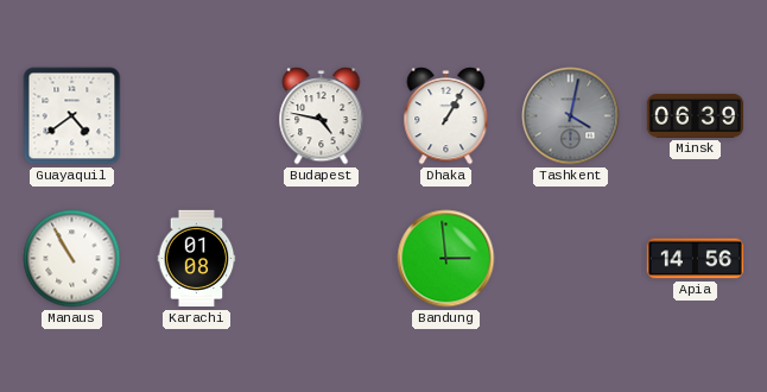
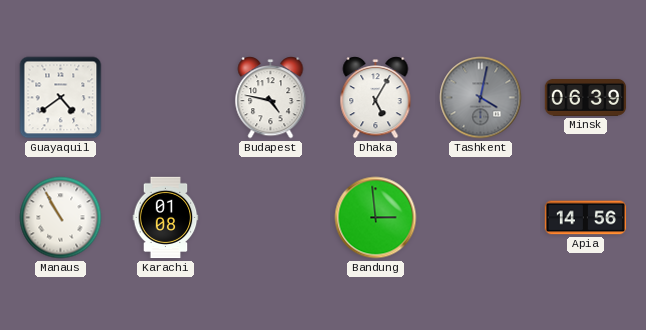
Dhaka: 1:05 -> 5:05
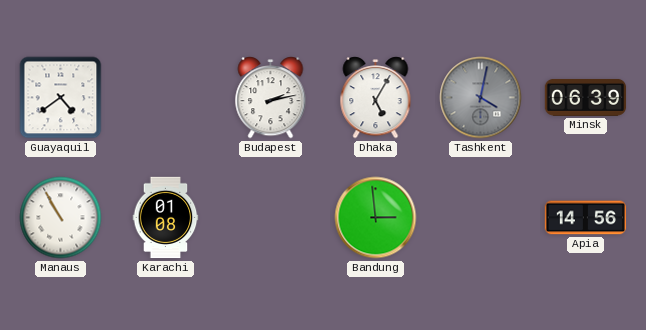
Budapest: 4:47 -> 2:13
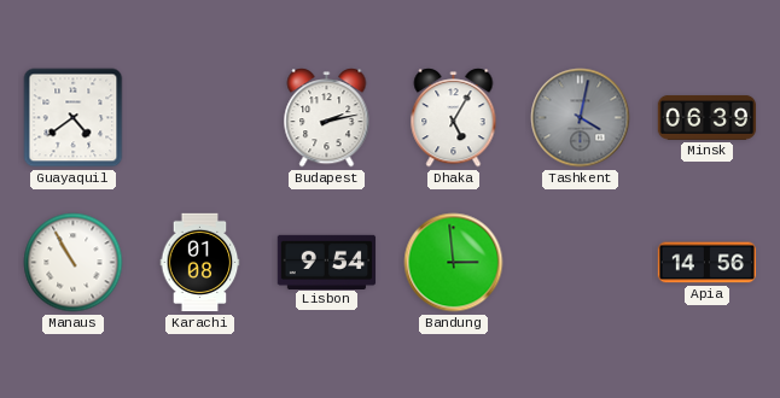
Lisbon: none -> 9:54
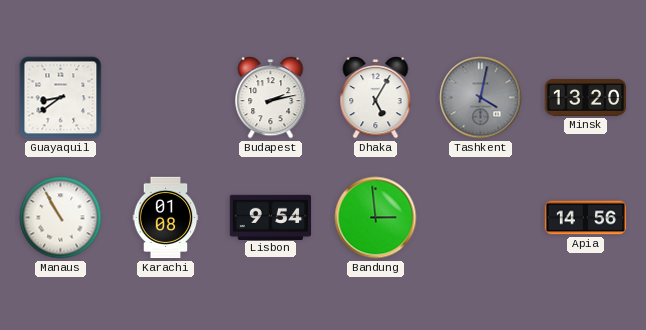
Guayaquil: 4:39 -> 8:39
Minsk: 06:39 -> 13:20
